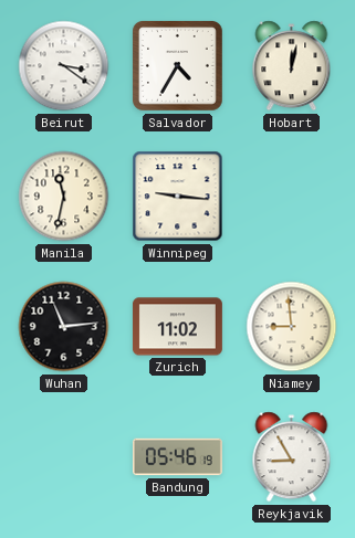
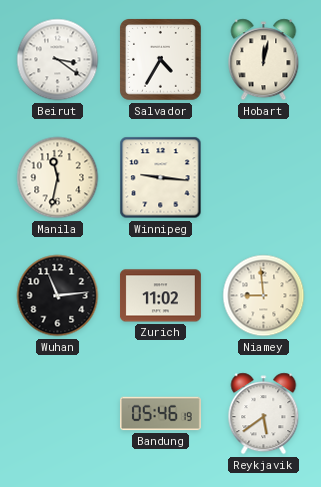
Reykjavik: 8:55 -> 5:39
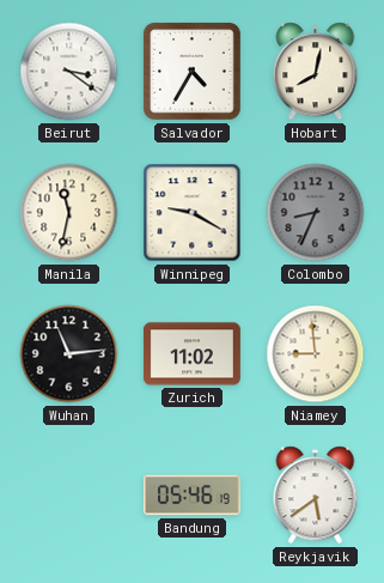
Hobart: 12:02 -> 8:02
Winnipeg: 9:16 -> 9:20
Colombo: none -> 8:34
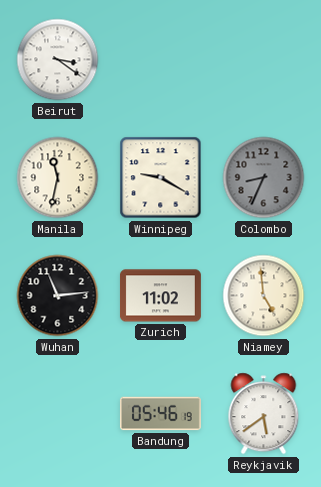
Salvador: 4:35 -> none
Hobart: 8:02 -> none
Niamey: 8:59 -> 4:59
